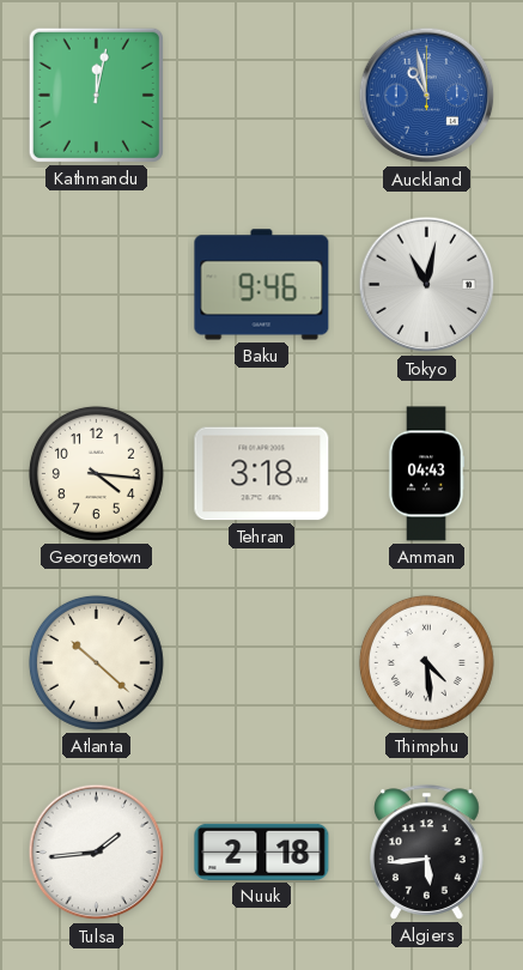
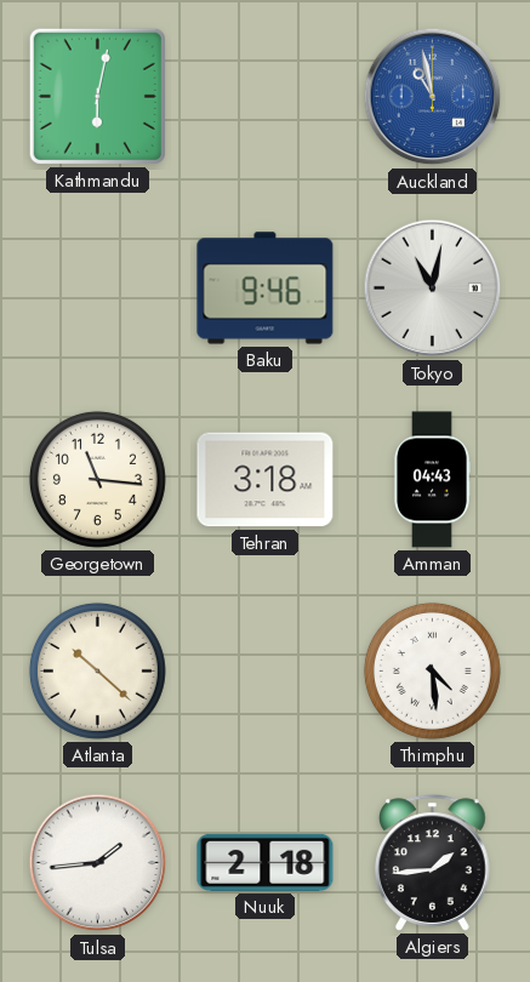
Kathmandu: 12:02 -> 6:02
Georgetown: 4:16 -> 11:16
Algiers: 5:44 -> 1:44
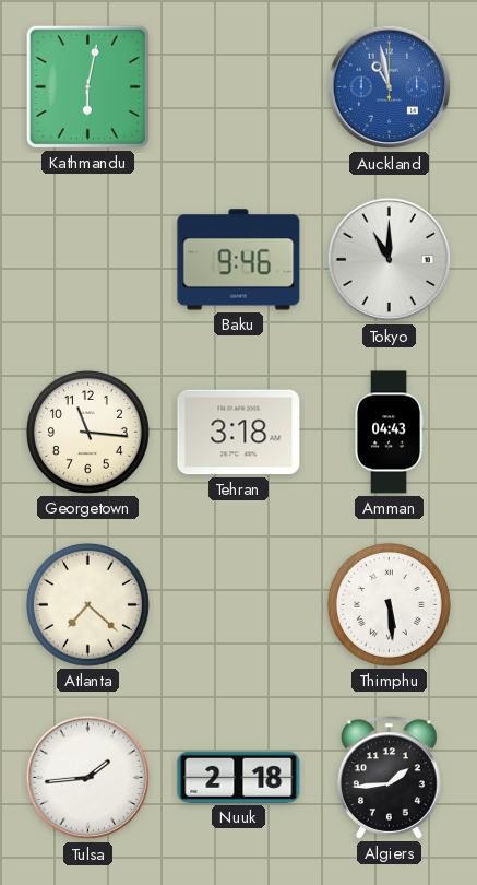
Tokyo: 11:02 -> 11:00
Atlanta: 10:22 -> 7:22
Thimphu: 4:29 -> 5:29
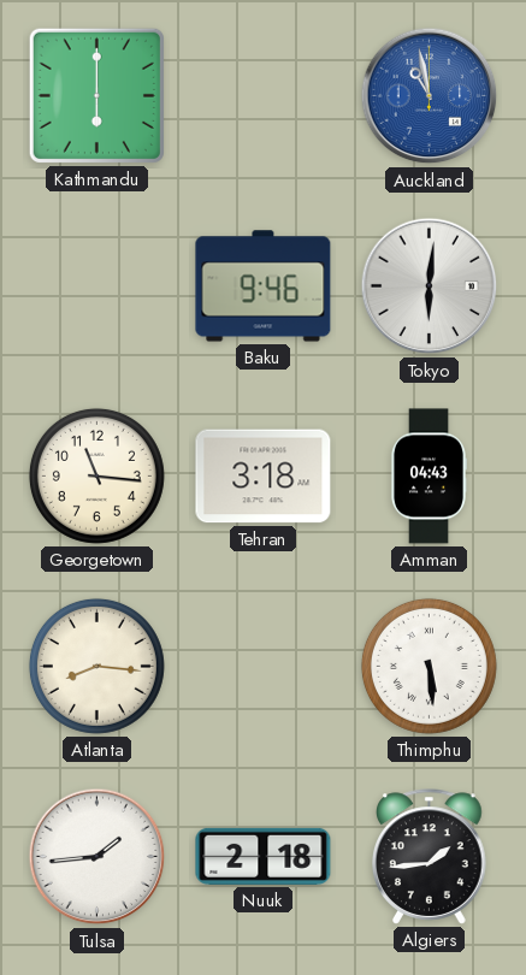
Kathmandu: 6:02 -> 6:00
Tokyo: 11:00 -> 6:01
Atlanta: 7:22 -> 8:16
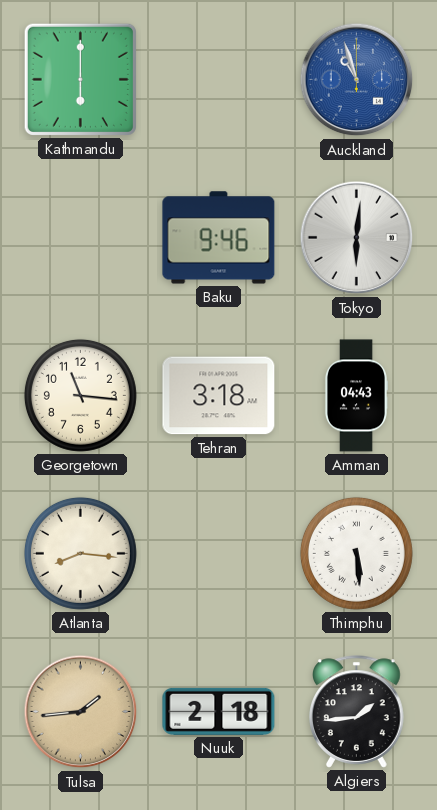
Auckland: 10:58 -> 10:57
Tulsa dial: white -> champagne
